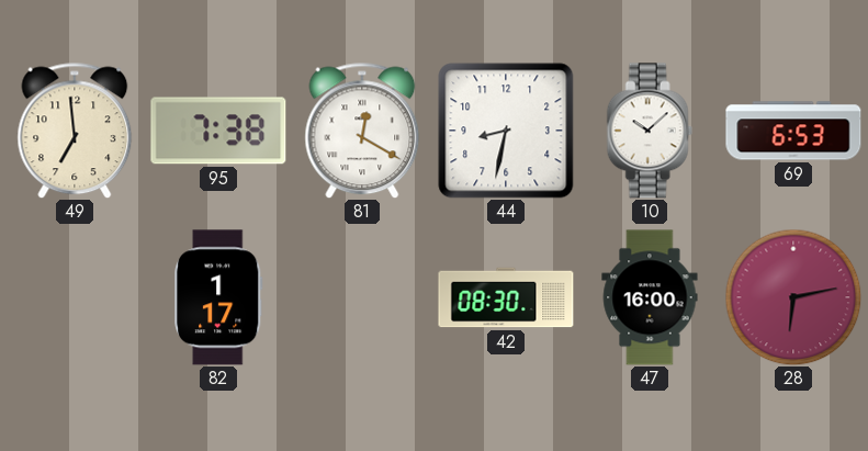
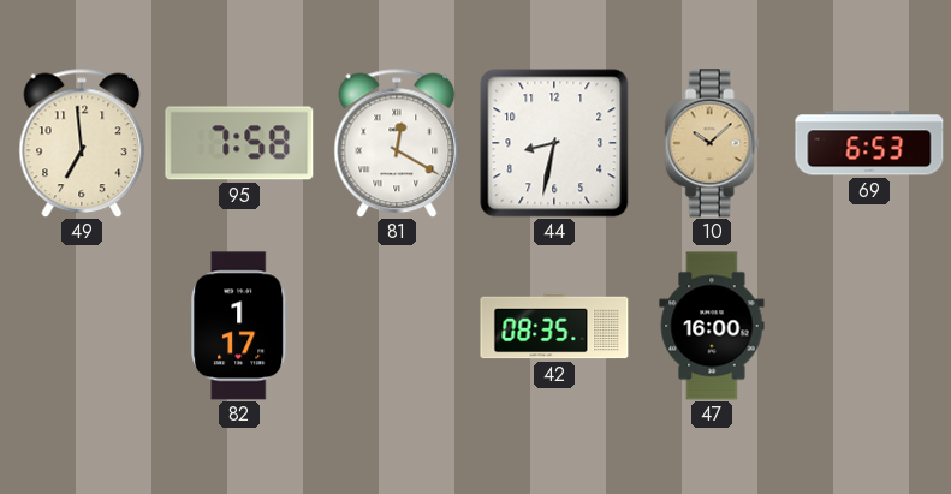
95: 7:38 -> 7:58
10 dial: white -> champagne
42: 08:30 -> 08:35
28: 6:13 -> none
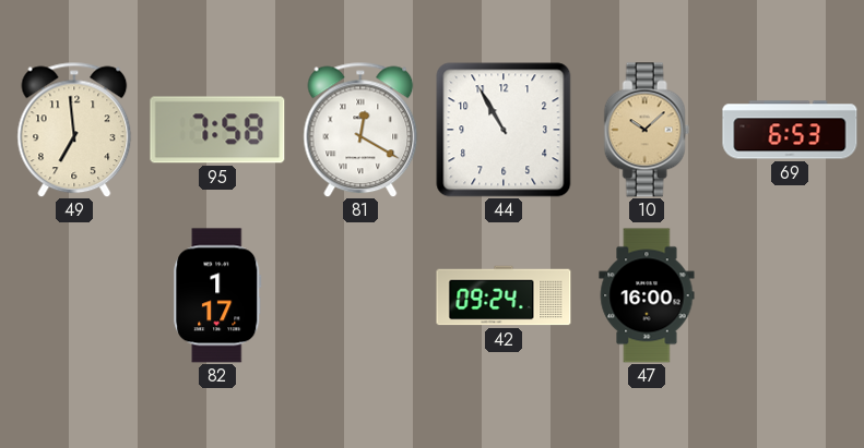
44: 8:32 -> 10:55
42: 08:35 -> 09:24
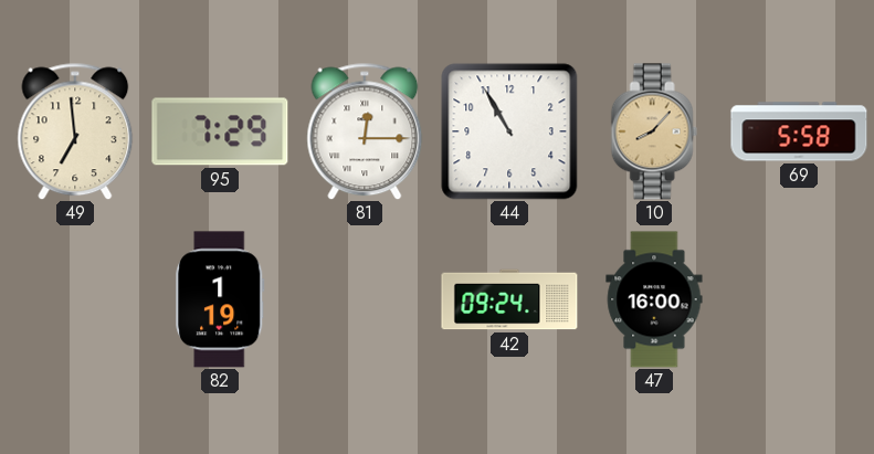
95: 7:58 -> 7:29
81: 12:20 -> 12:15
10: 10:08 -> 8:07
69: 6:53 -> 5:58
82: 1:17 -> 1:19
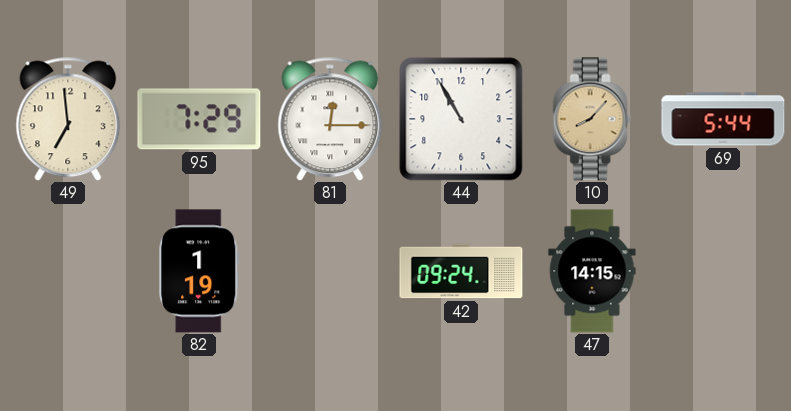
69: 5:58 -> 5:44
47: 16:00 -> 14:15
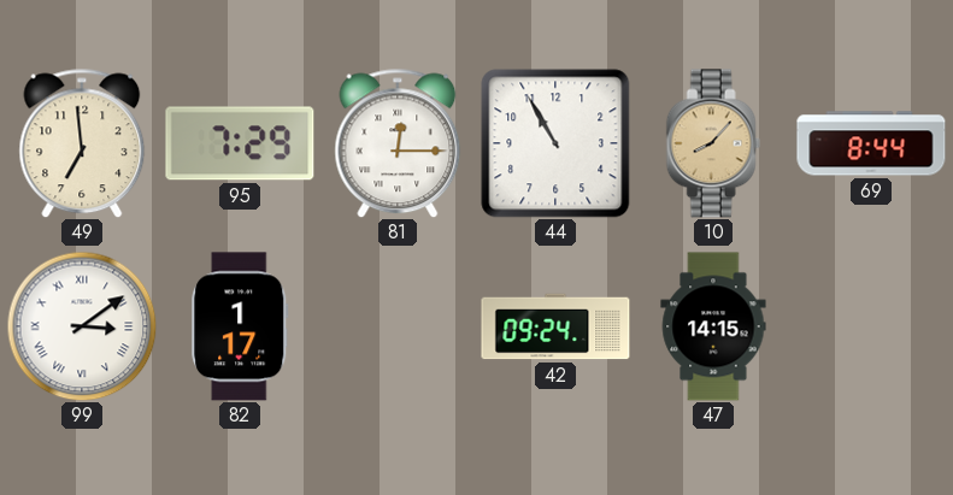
69: 5:44 -> 8:44
99: none -> 3:09
82: 1:19 -> 1:17
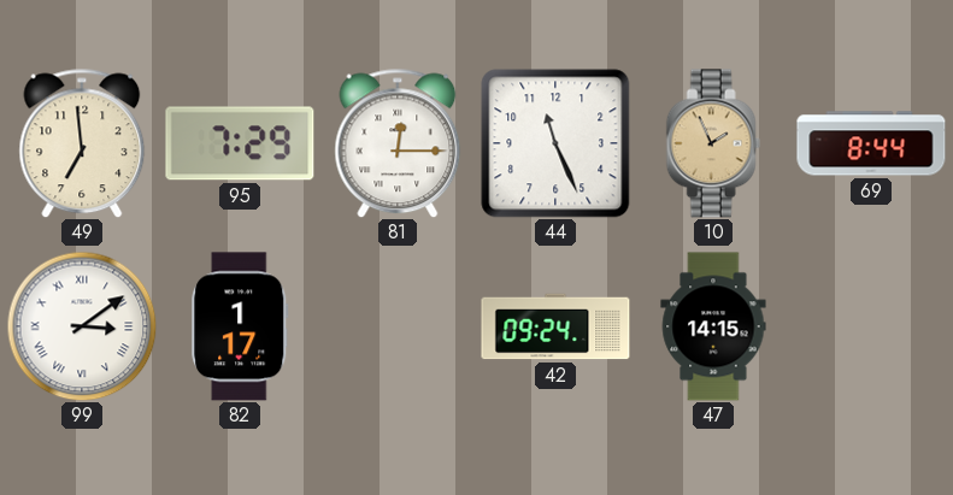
44: 10:55 -> 11:26
10: 8:07 -> 1:56
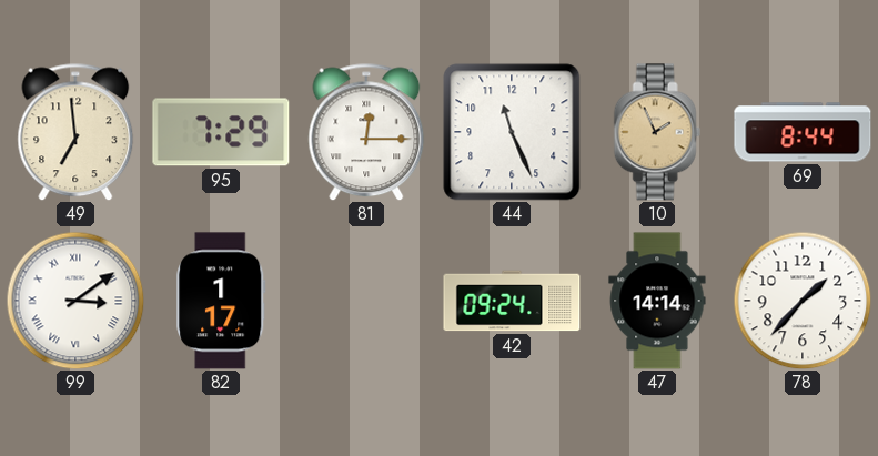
47: 14:15 -> 14:14
78: none -> 1:37
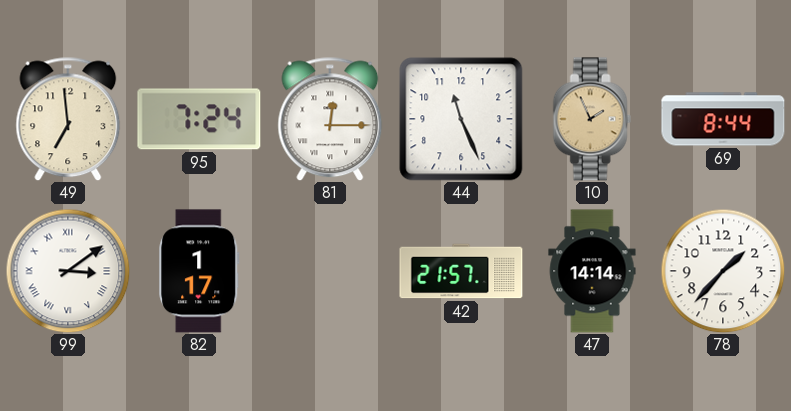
95: 7:29 -> 7:24
42: 09:24 -> 21:57
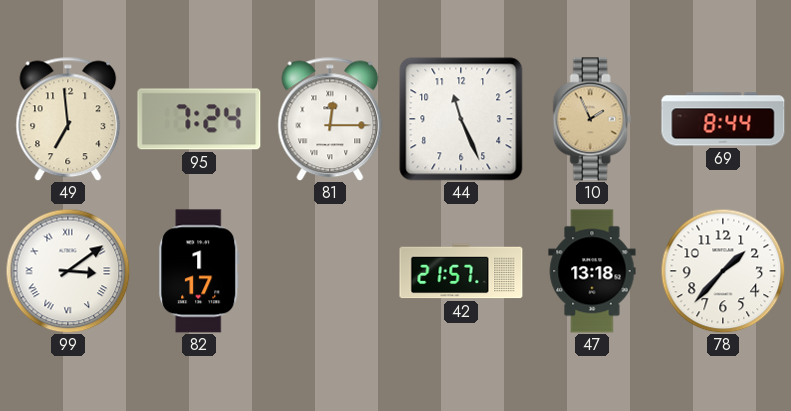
47: 14:14 -> 13:18
